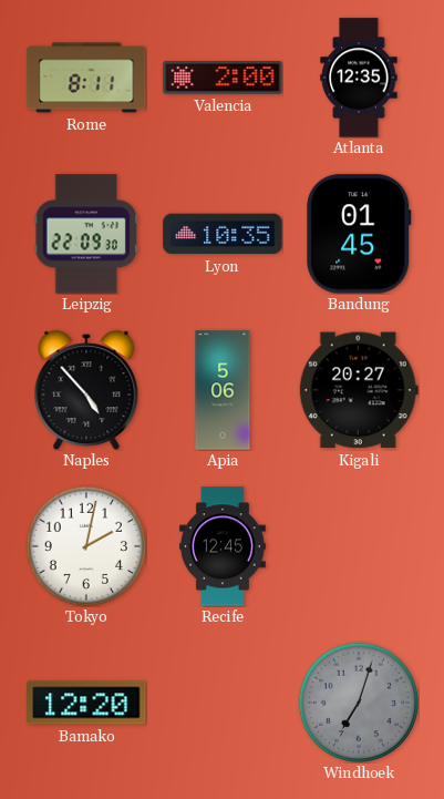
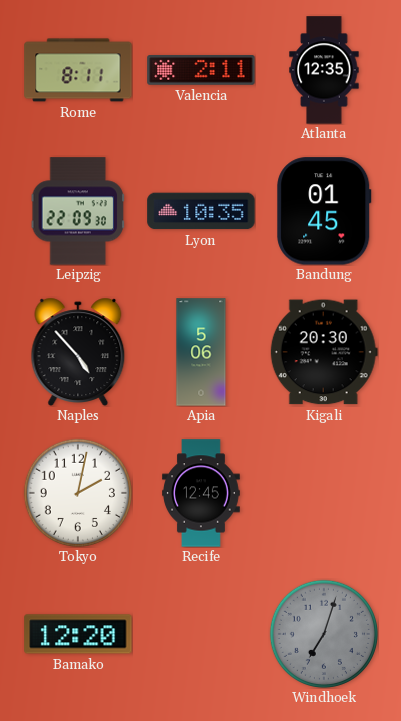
Valencia: 2:00 -> 2:11
Kigali: 20:27 -> 20:30
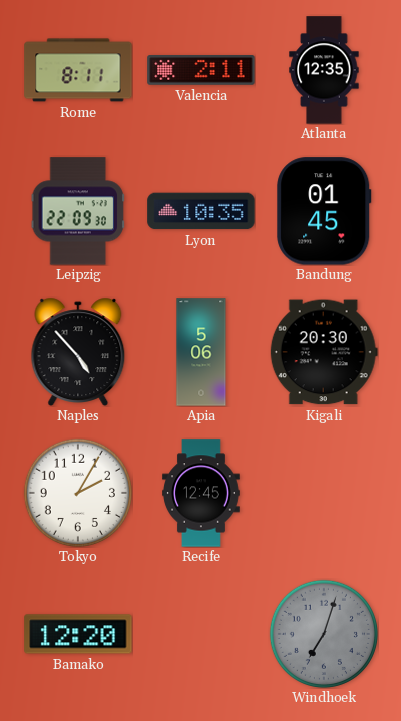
Tokyo: 2:02 -> 2:05
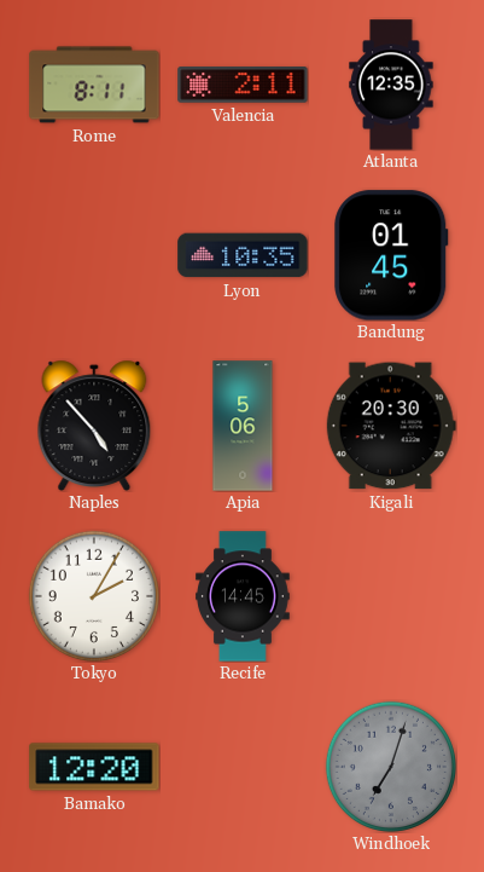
Leipzig: 22:09 -> none
Recife: 12:45 -> 14:45
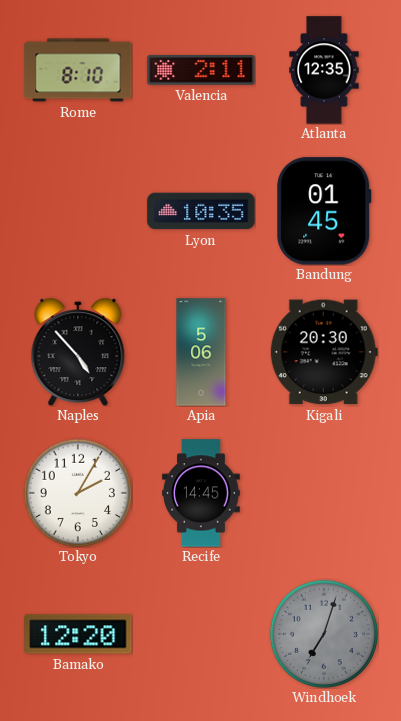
Rome: 8:11 -> 8:10
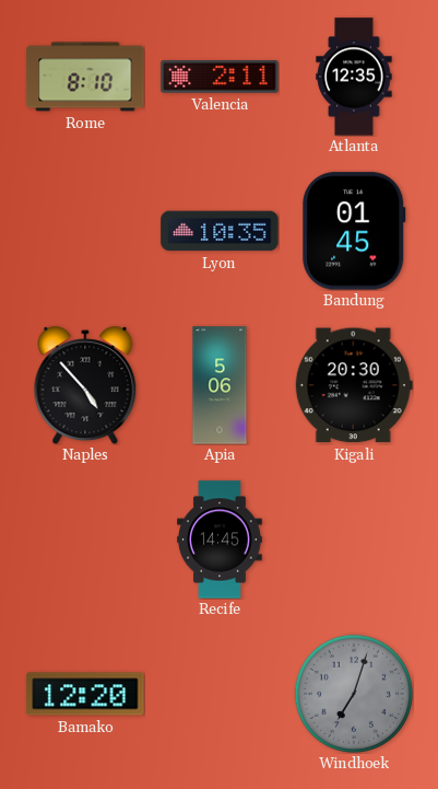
Tokyo: 2:05 -> none
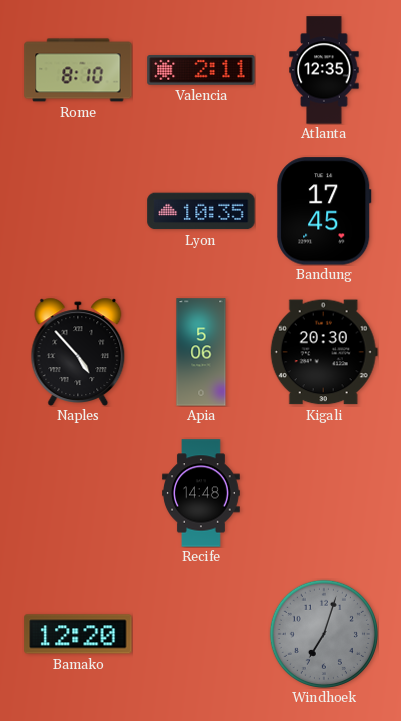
Bandung: 01:45 -> 17:45
Recife: 14:45 -> 14:48
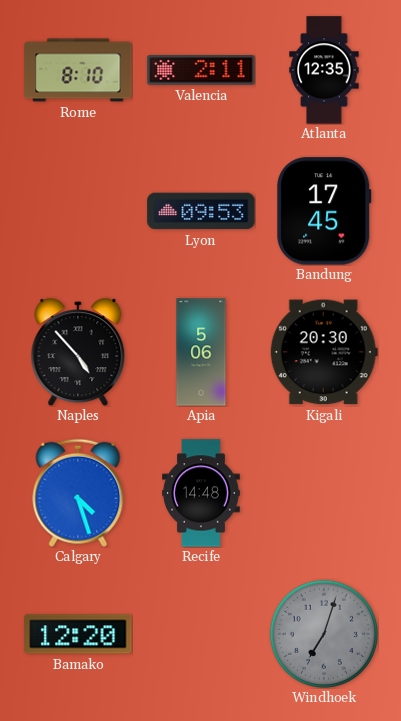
Lyon: 10:35 -> 09:53
Calgary: none -> 4:27
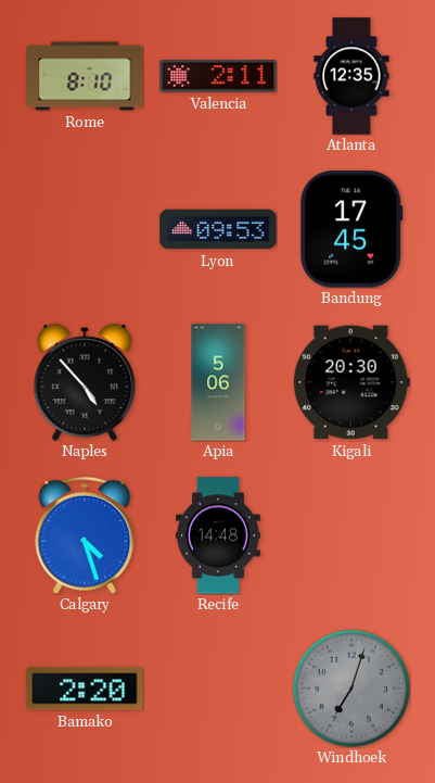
Bamako: 12:20 -> 2:20
